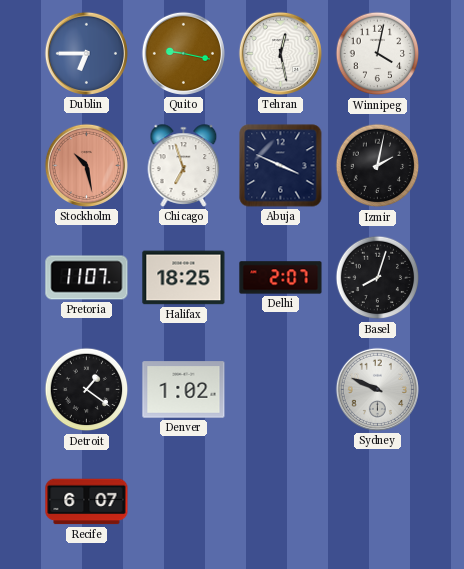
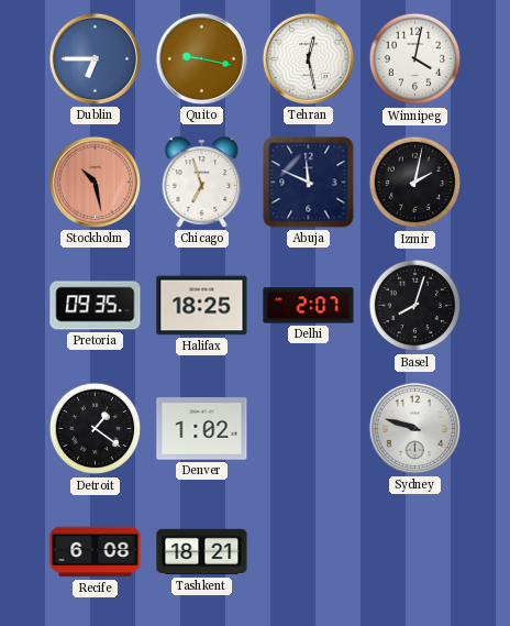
Abuja: 3:49 -> 11:49
Pretoria: 11:07 -> 09:35
Sydney: 9:49 -> 9:48
Recife: 6:07 -> 6:08
Tashkent: none -> 18:21
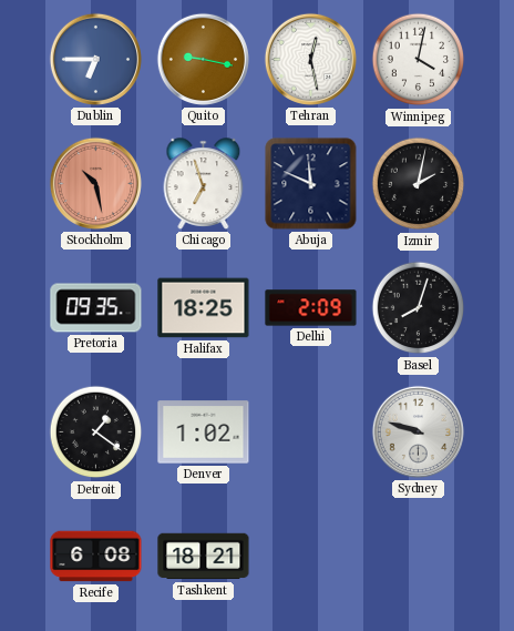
Delhi: 2:07 -> 2:09
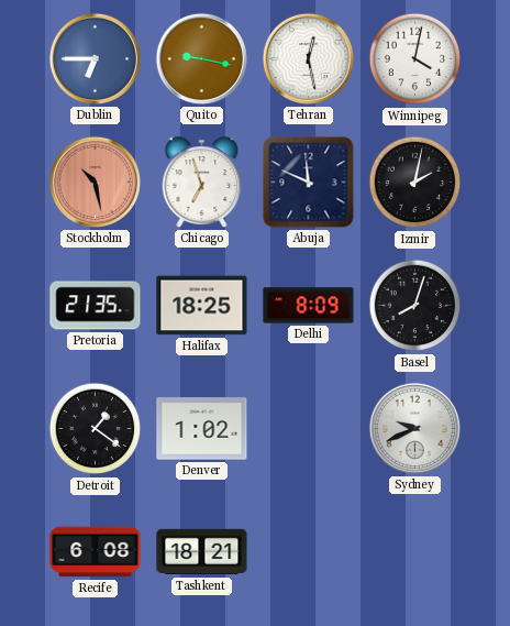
Pretoria: 09:35 -> 21:35
Delhi: 2:09 -> 8:09
Sydney: 9:48 -> 9:41
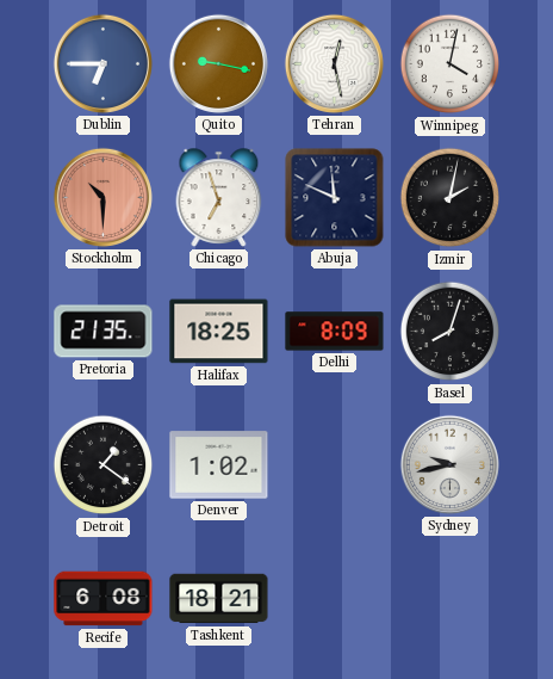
Stockholm: 10:28 -> 10:30
Sydney: 9:41 -> 9:43
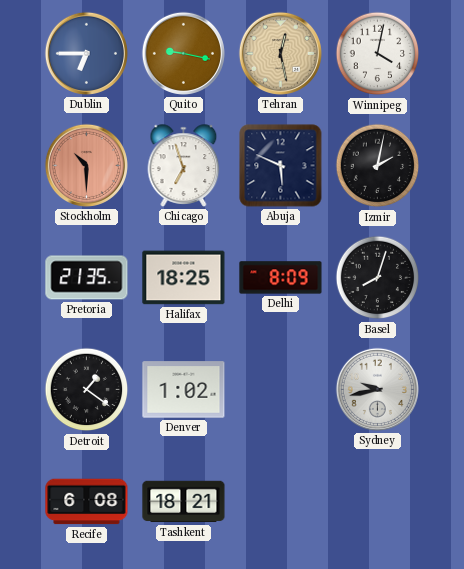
Tehran dial: white -> champagne
Abuja: 11:49 -> 5:49
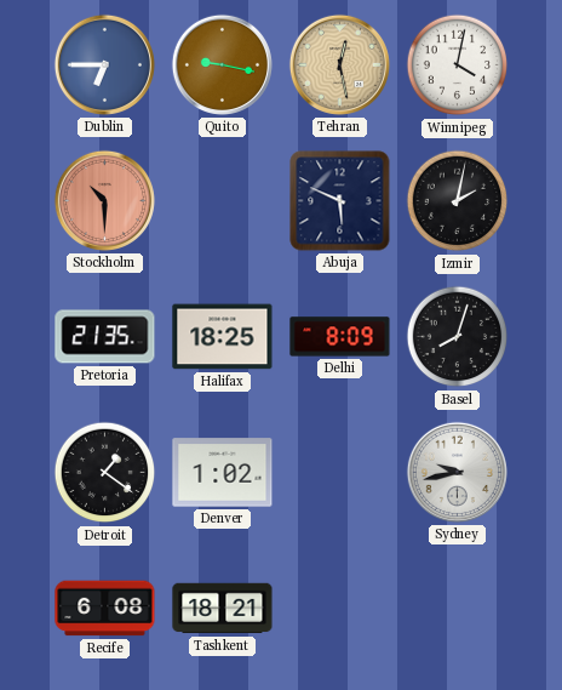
Chicago: 6:57 -> none
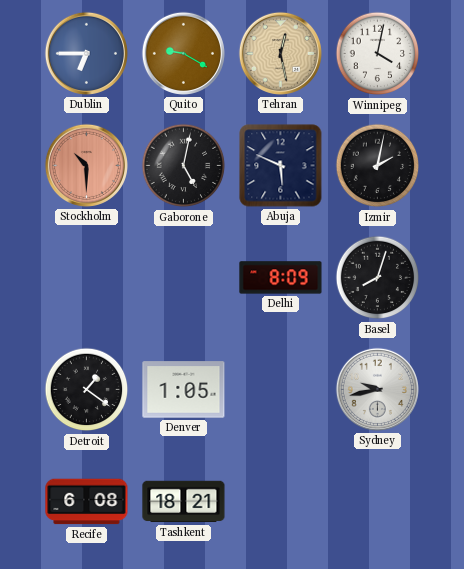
Quito: 9:17 -> 9:20
Gaborone: none -> 5:02
Pretoria: 21:35 -> none
Halifax: 18:25 -> none
Denver: 1:02 -> 1:05
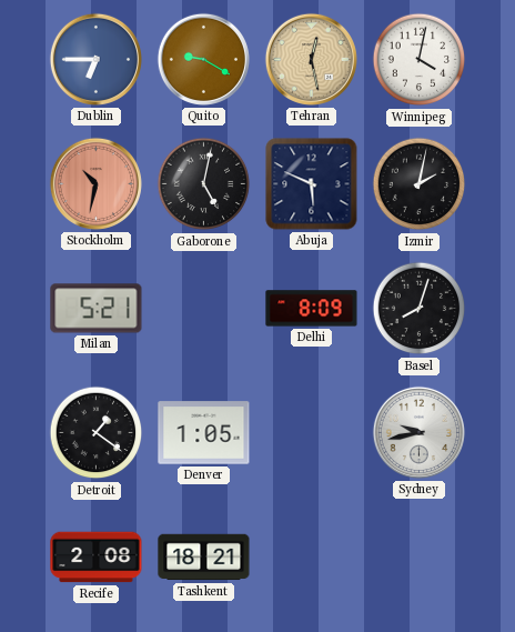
Stockholm: 10:30 -> 10:32
Milan: none -> 5:21
Recife: 6:08 -> 2:08
